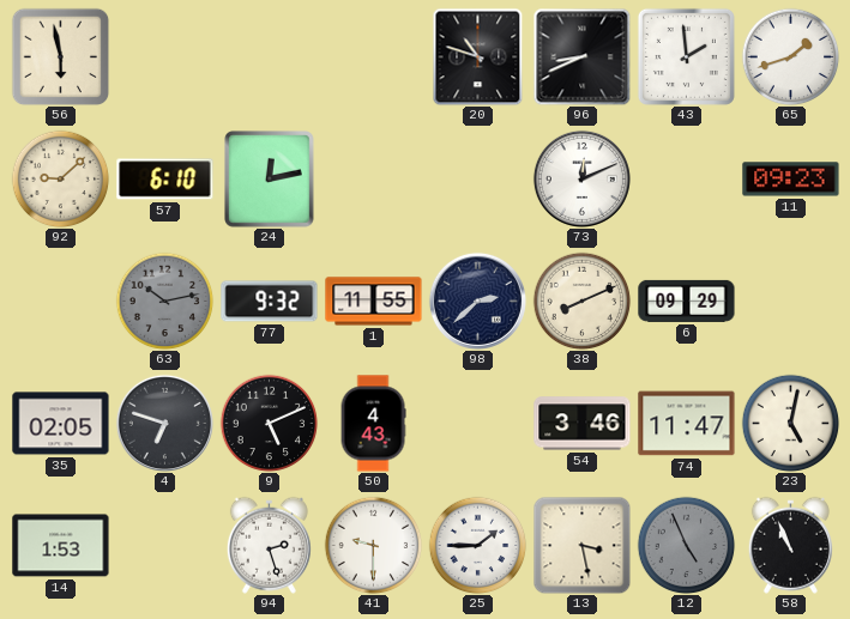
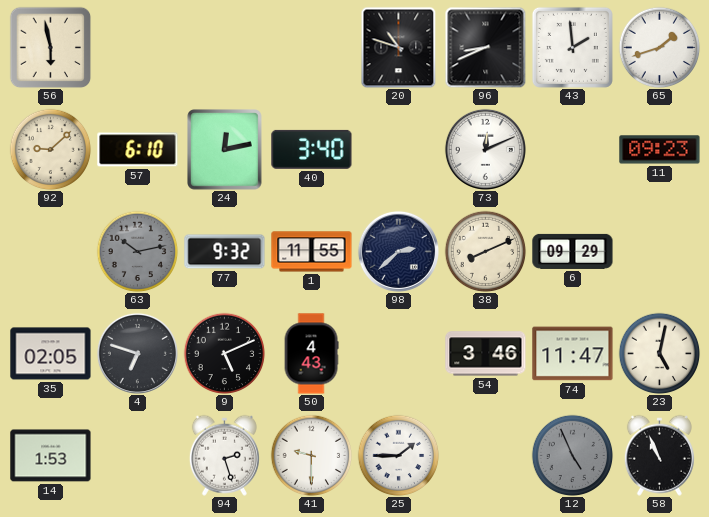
40: none -> 3:40
13: 3:28 -> none
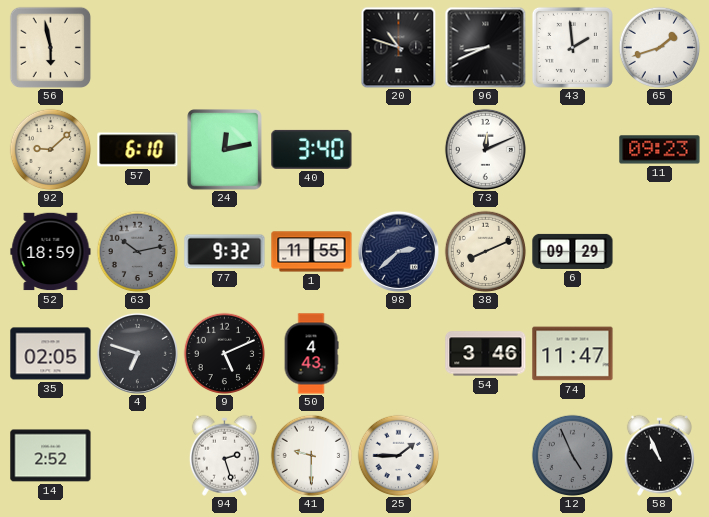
52: none -> 18:59
23: 5:02 -> none
14: 1:53 -> 2:52
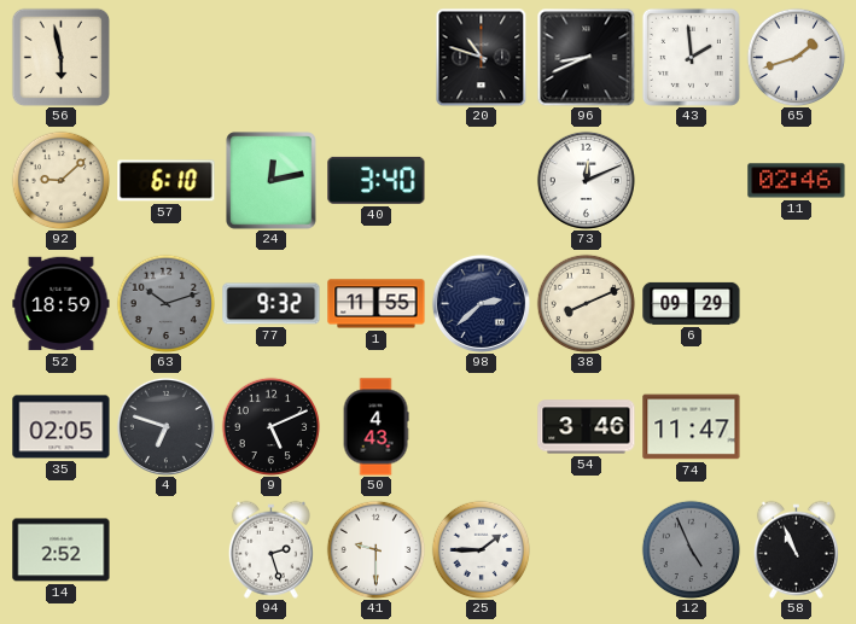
11: 09:23 -> 02:46
63: 10:13 -> 10:12
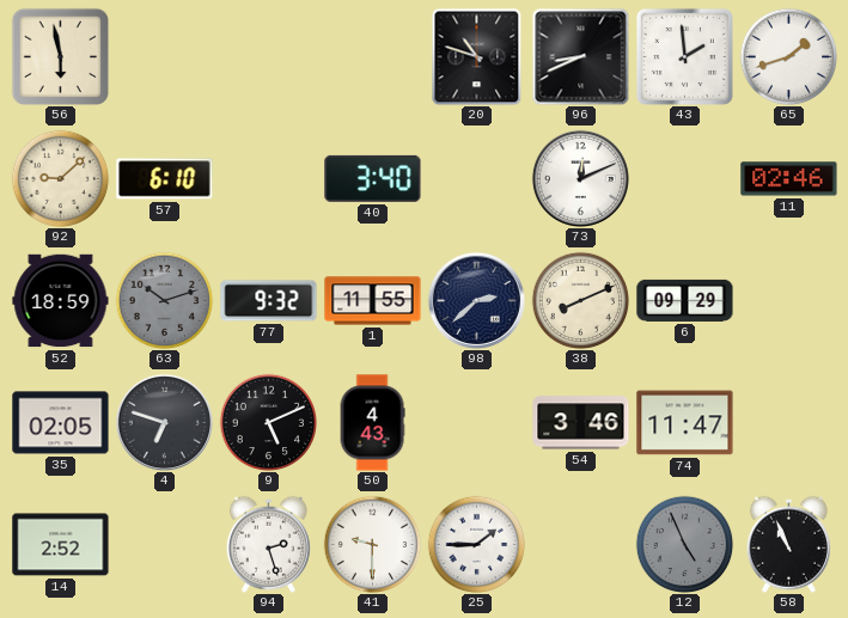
24: 12:13 -> none
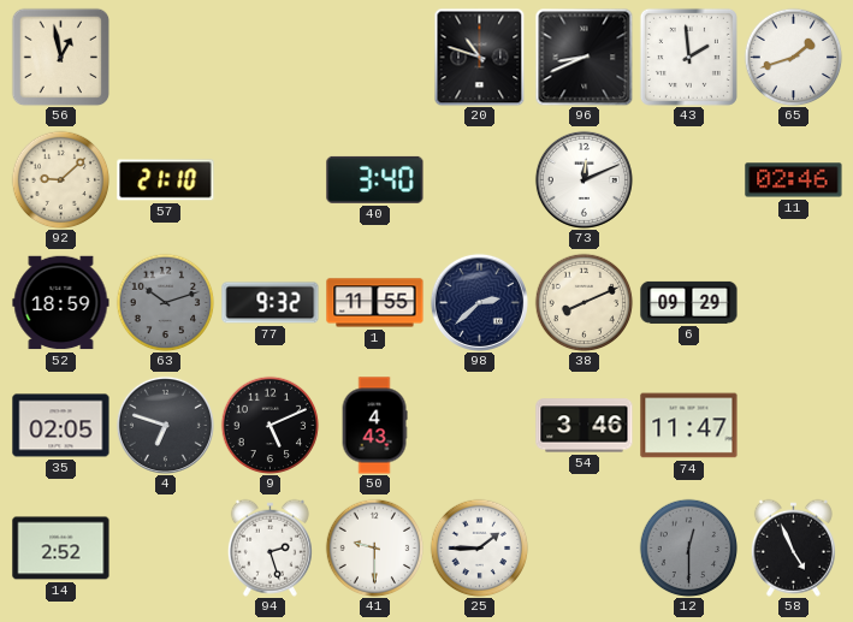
56: 5:58 -> 12:58
57: 6:10 -> 21:10
12: 4:56 -> 12:30
58: 10:56 -> 4:56
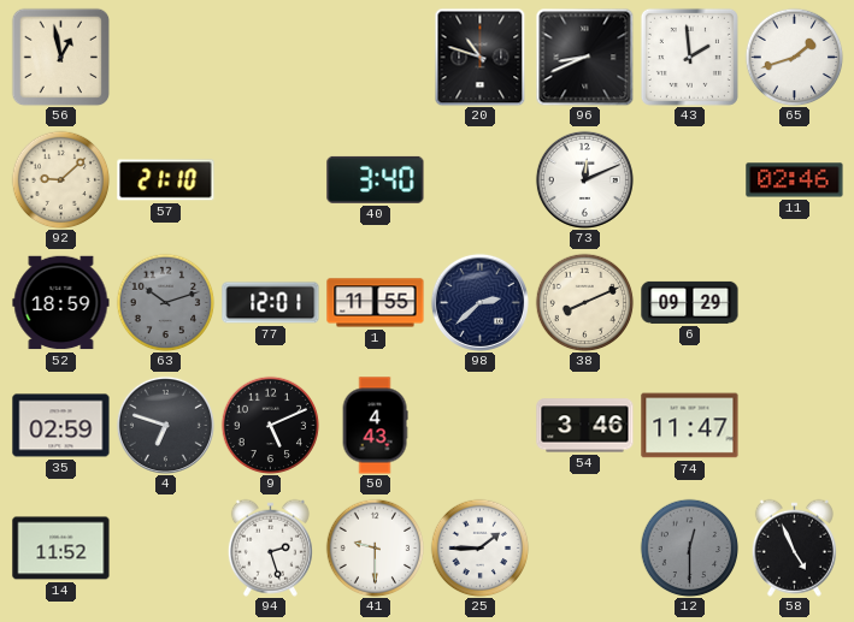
77: 9:32 -> 12:01
35: 02:05 -> 02:59
14: 2:52 -> 11:52
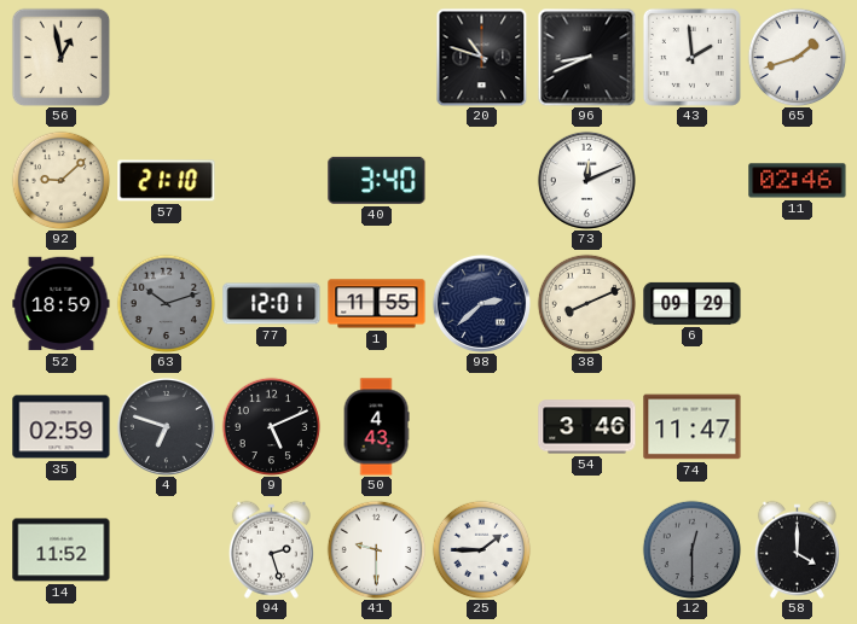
58: 4:56 -> 4:00
